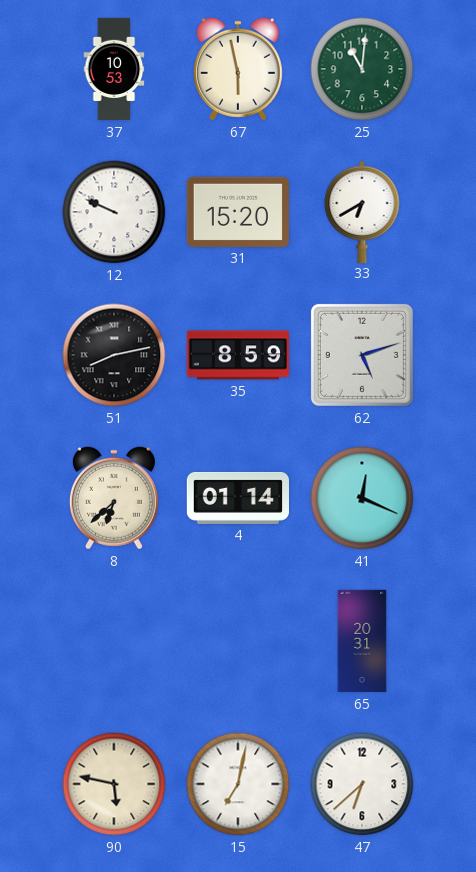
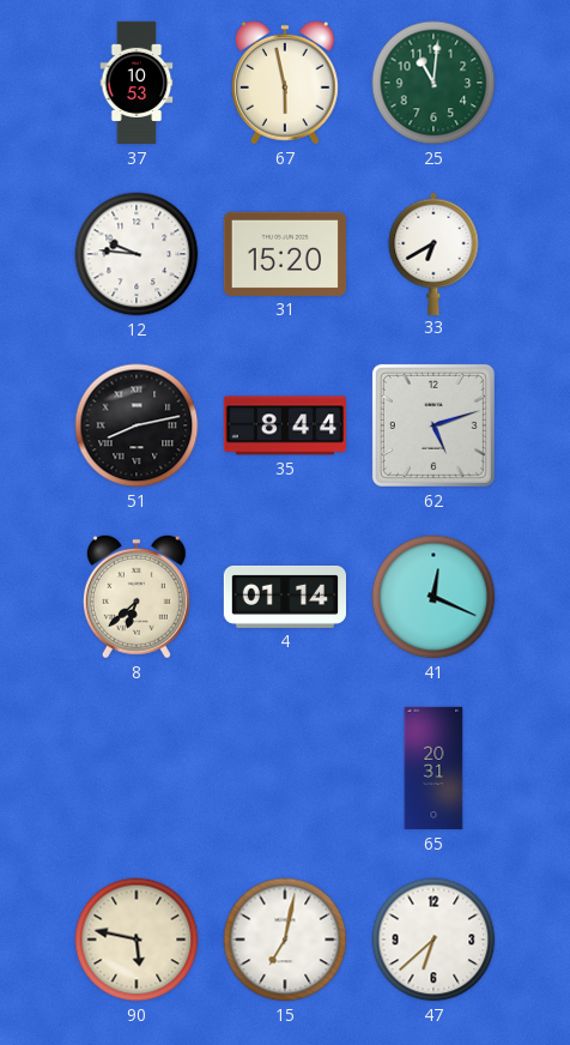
12: 9:49 -> 9:46
35: 8:59 -> 8:44
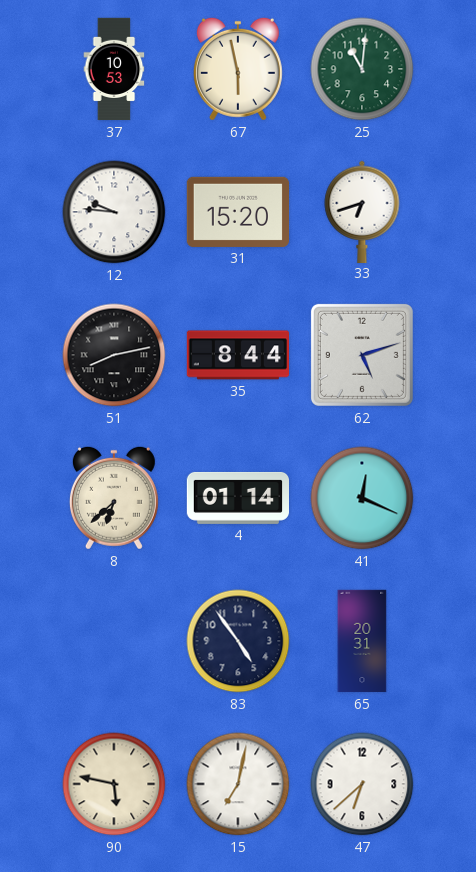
33: 6:40 -> 6:42
83: none -> 4:54
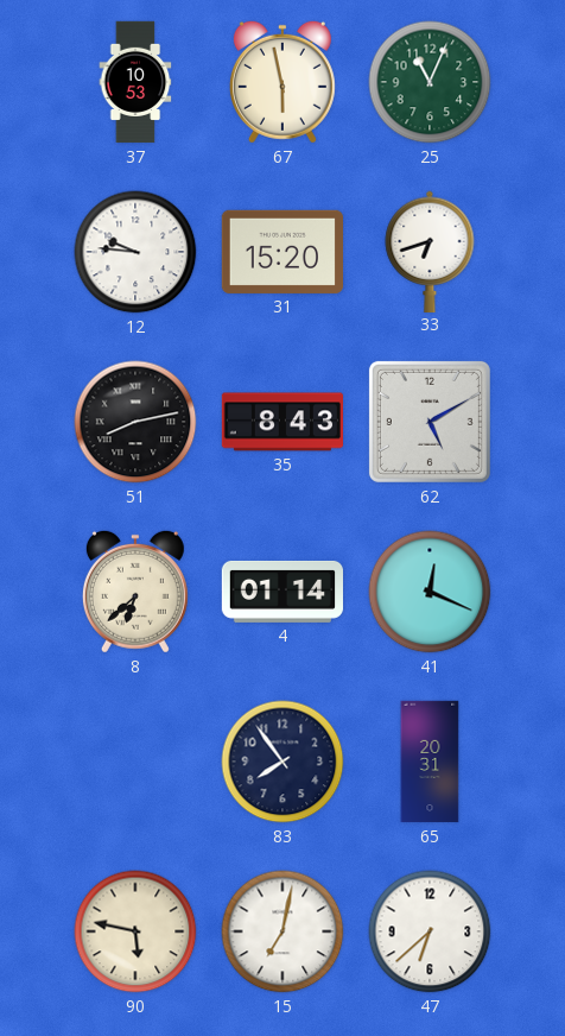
25: 11:01 -> 11:04
35: 8:44 -> 8:43
62: 5:12 -> 5:10
83: 4:54 -> 7:54
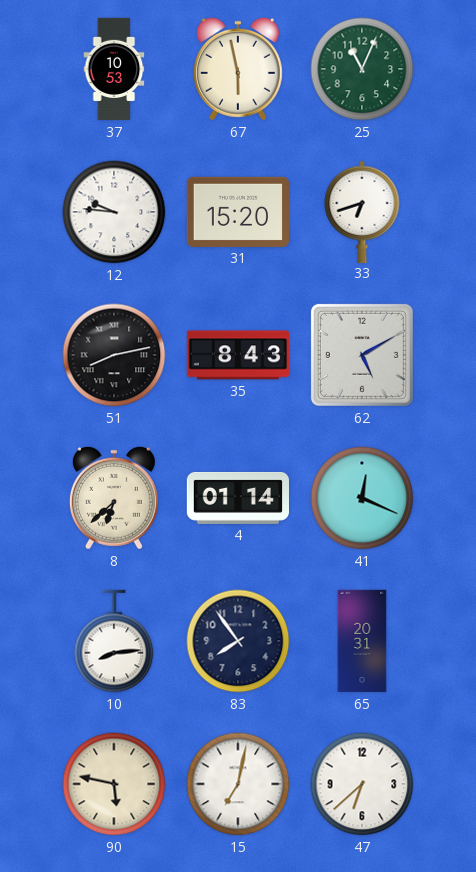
10: none -> 8:14
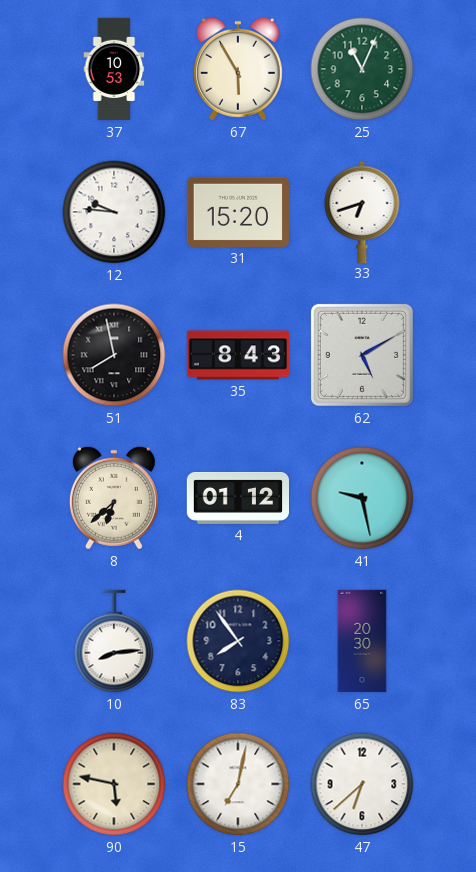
67: 5:58 -> 5:55
51: 8:13 -> 7:58
4: 01:14 -> 01:12
41: 12:19 -> 9:28
65: 20:31 -> 20:30
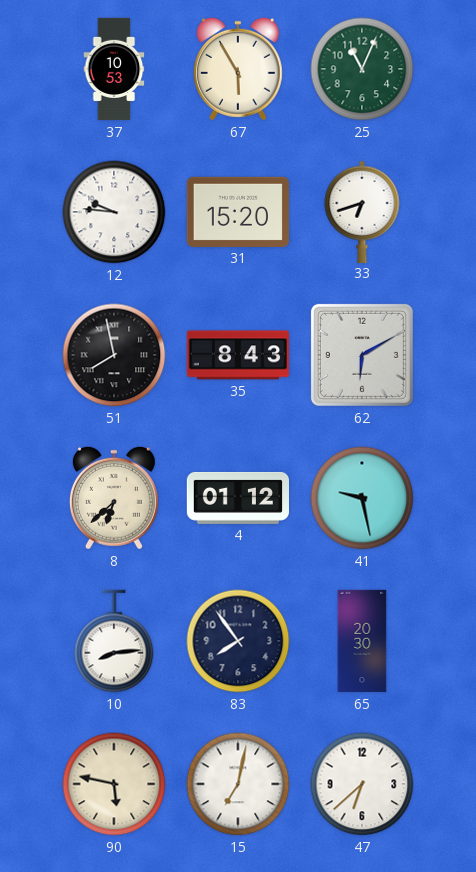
62: 5:10 -> 6:10
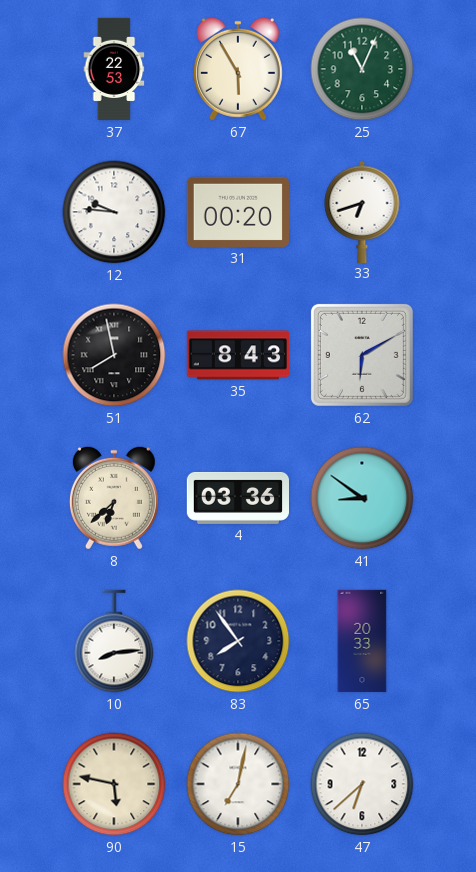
37: 10:53 -> 22:53
31: 15:20 -> 00:20
4: 01:12 -> 03:36
41: 9:28 -> 8:51
65: 20:30 -> 20:33
